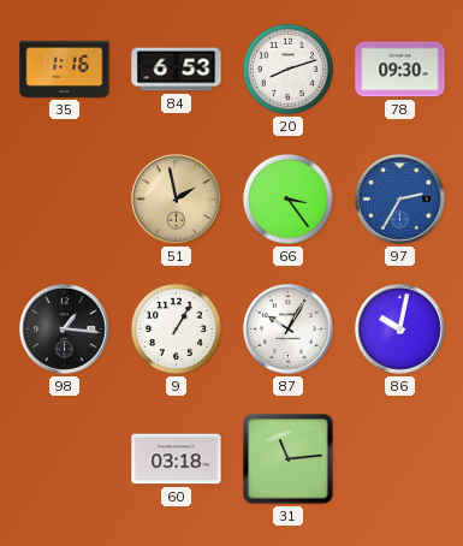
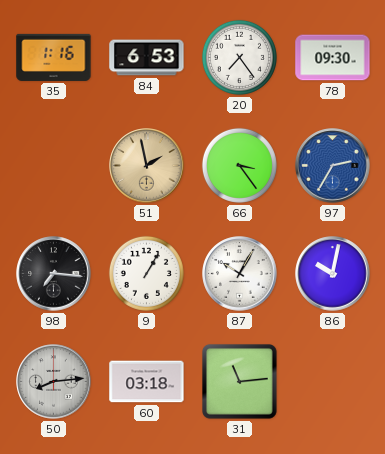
20: 8:12 -> 7:24
98: 1:16 -> 7:16
50: none -> 8:14
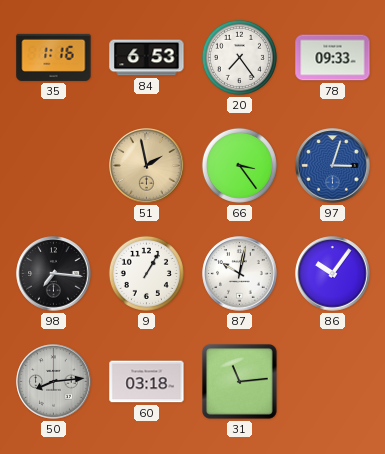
78: 09:30 -> 09:33
97: 2:35 -> 3:03
87: 10:05 -> 10:02
86: 10:02 -> 10:06
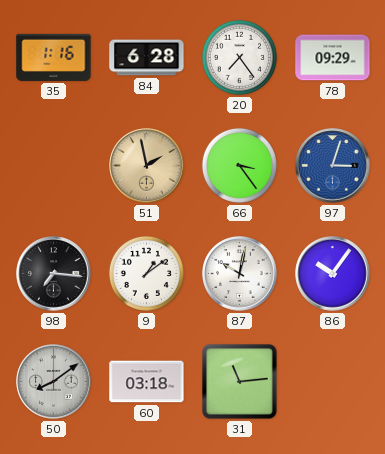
84: 6:53 -> 6:28
78: 09:33 -> 09:29
9: 1:05 -> 1:09
50: 8:14 -> 8:09
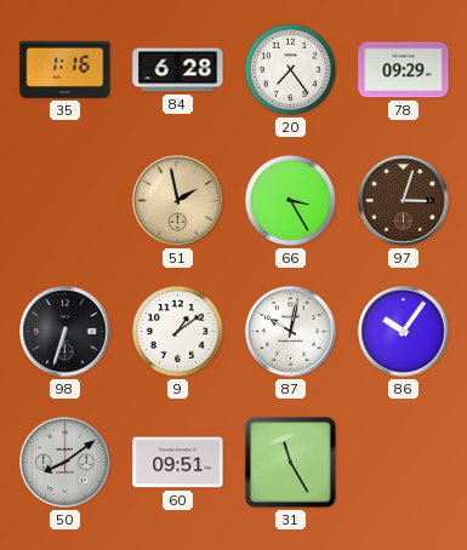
66: 3:24 -> 3:25
97 dial: blue -> brown
98: 7:16 -> 6:33
60: 03:18 -> 09:51
31: 11:14 -> 11:25
